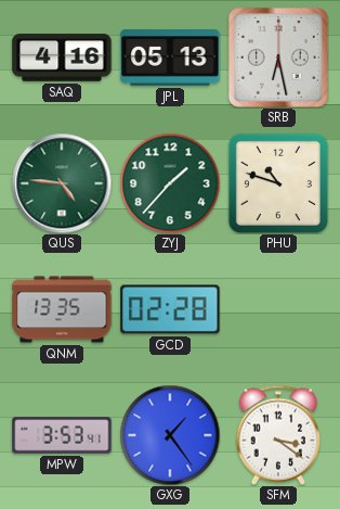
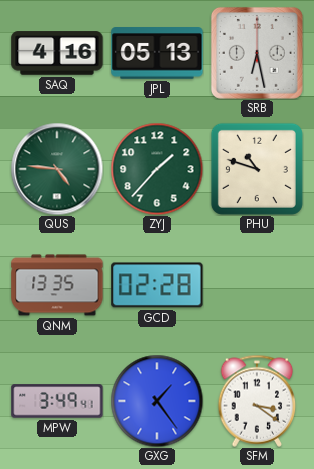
MPW: 3:53 -> 3:49
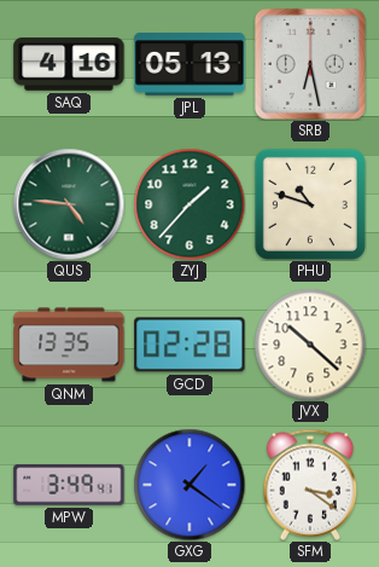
JVX: none -> 10:22
GXG: 1:24 -> 1:21
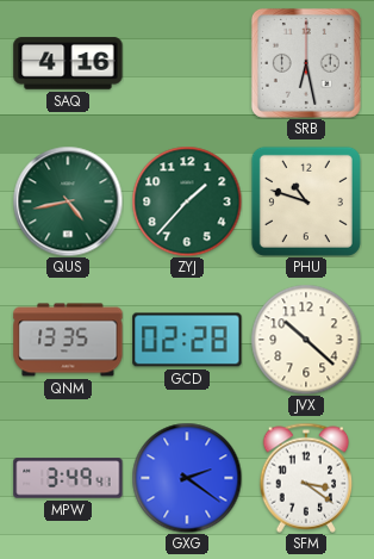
JPL: 05:13 -> none
QUS: 4:46 -> 4:43
GXG: 1:21 -> 2:21
